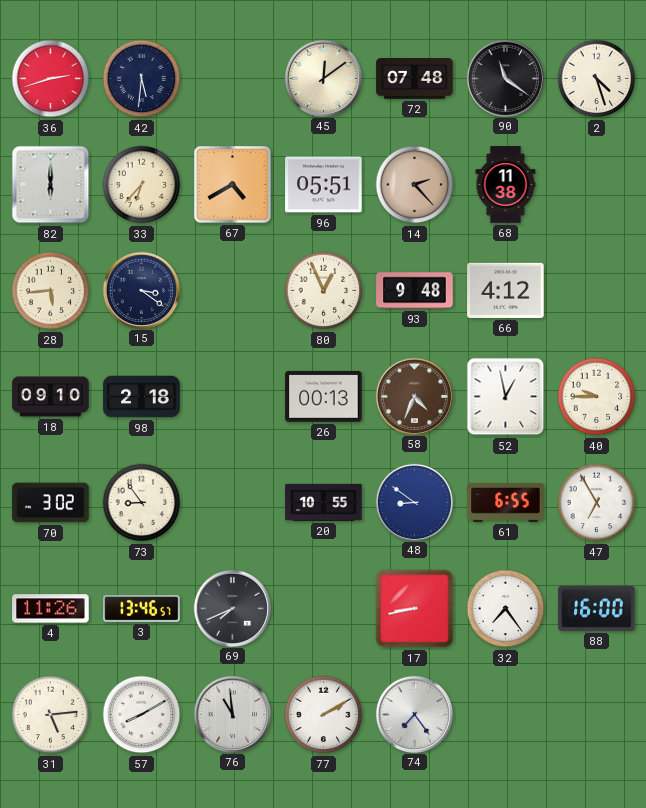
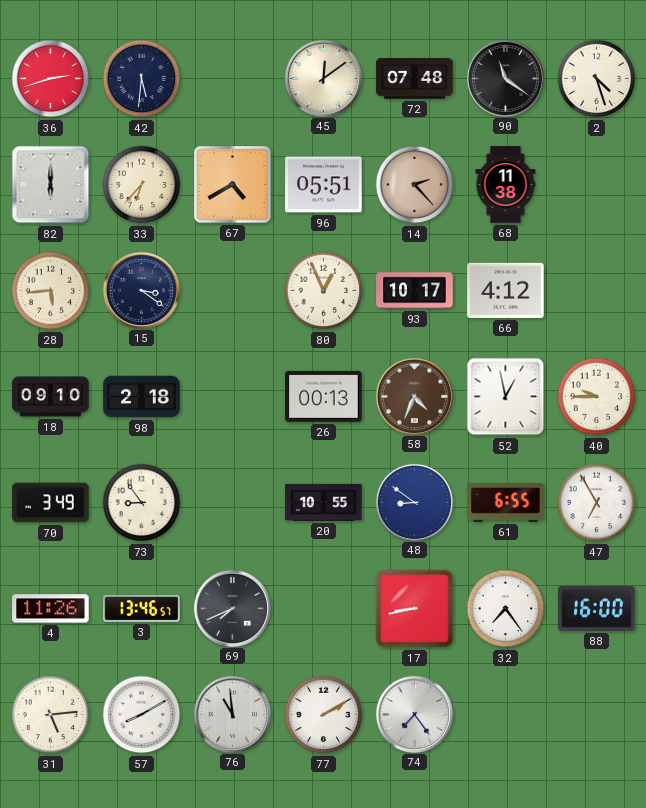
93: 9:48 -> 10:17
70: 3:02 -> 3:49
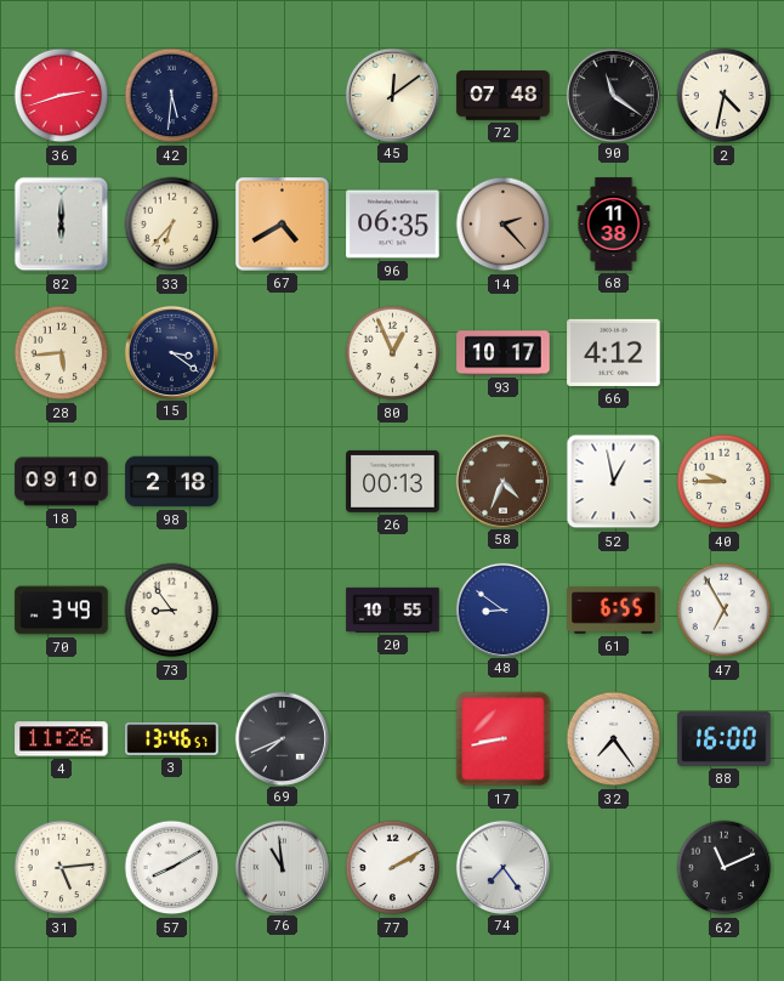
2: 4:27 -> 4:32
96: 05:51 -> 06:35
62: none -> 11:11
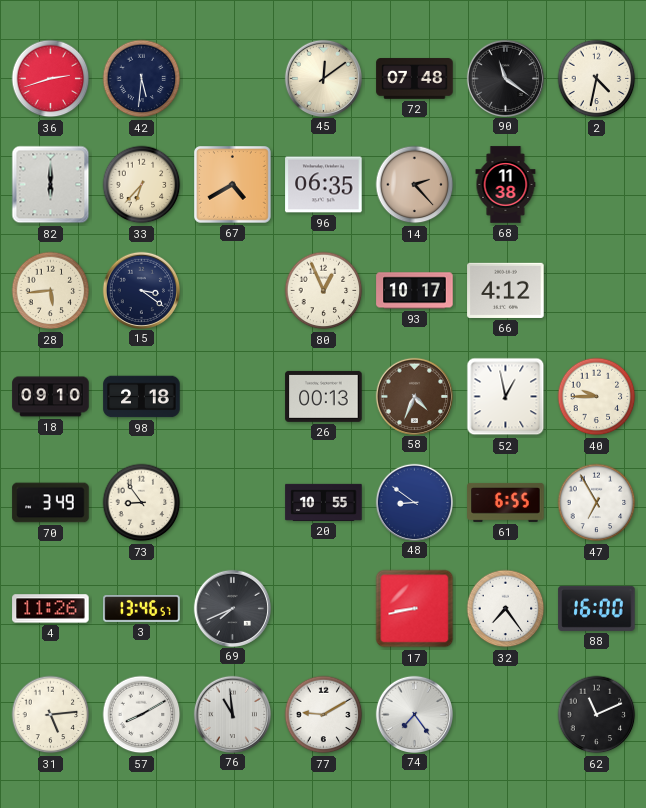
77: 2:10 -> 9:10
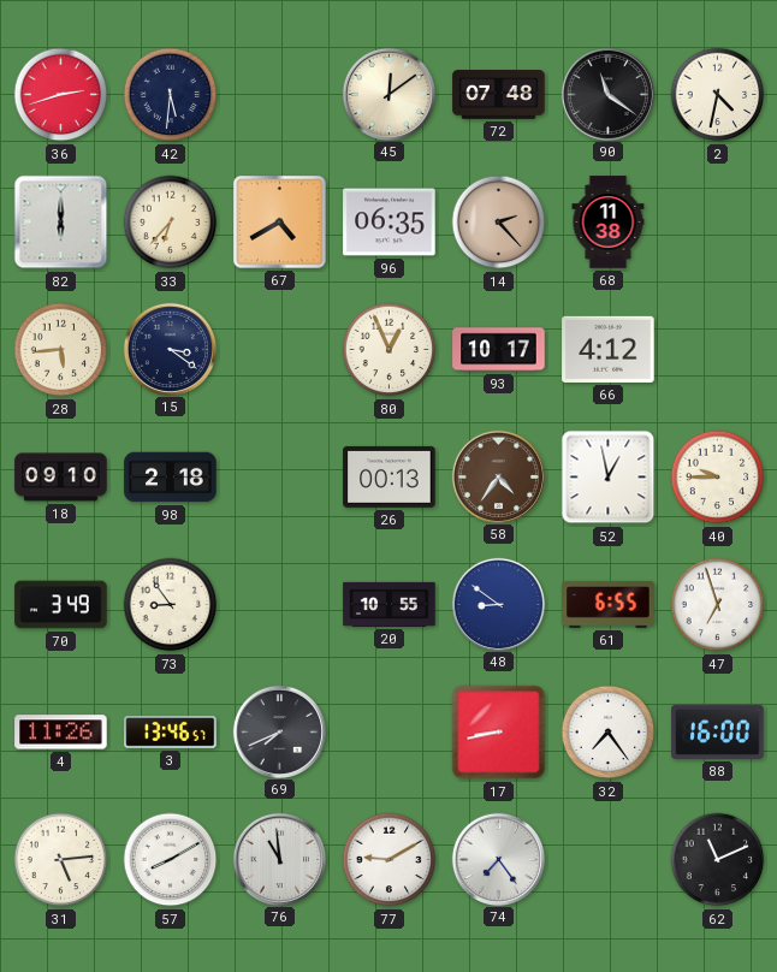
58: 4:34 -> 4:36
47: 6:55 -> 6:57
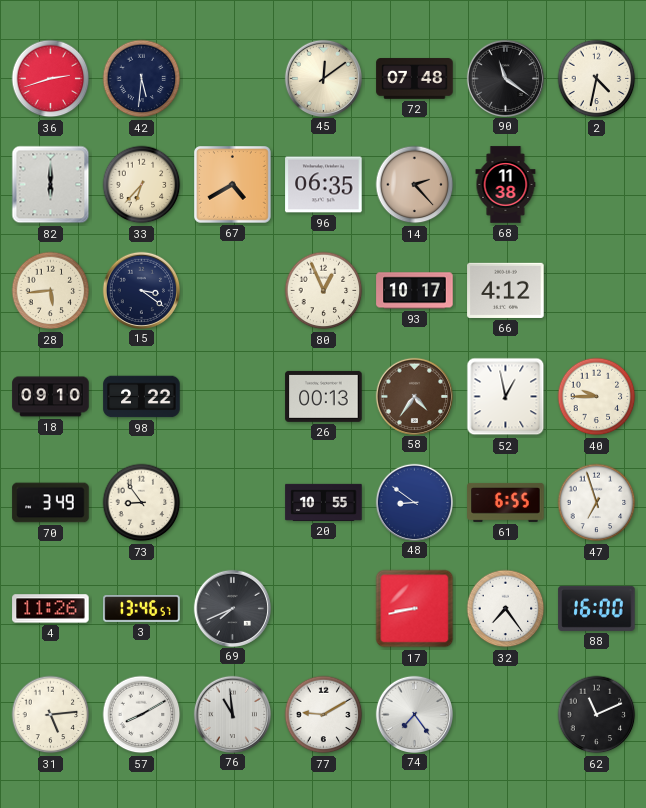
98: 2:18 -> 2:22
